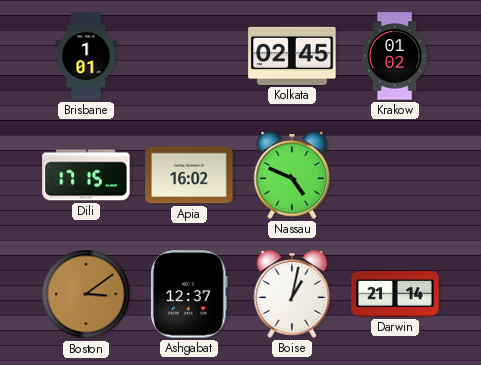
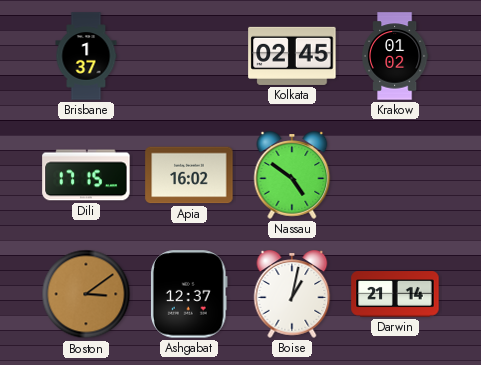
Brisbane: 1:01 -> 1:37
Nassau: 4:49 -> 4:51
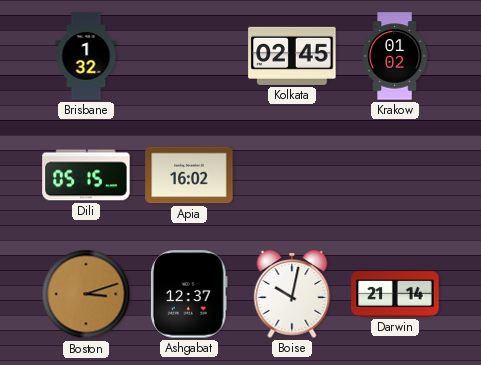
Brisbane: 1:37 -> 1:32
Dili: 17:15 -> 05:15
Nassau: 4:51 -> none
Boston: 3:09 -> 3:12
Boise: 1:02 -> 10:02
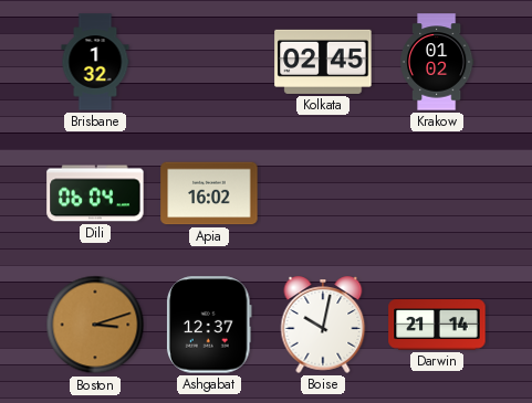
Dili: 05:15 -> 06:04
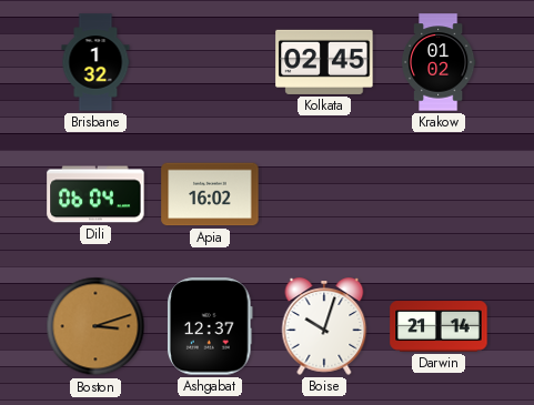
Boise: 10:02 -> 10:03
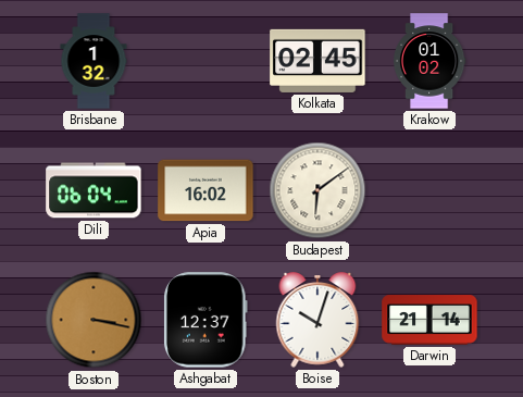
Budapest: none -> 6:09
Boston: 3:12 -> 3:17
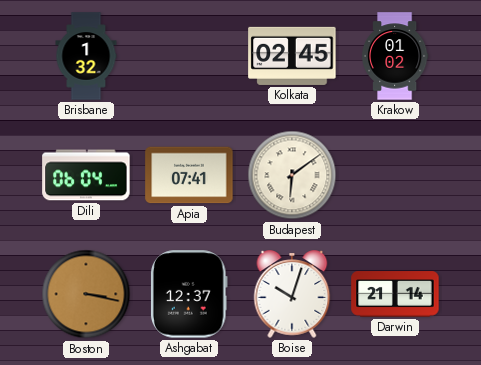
Apia: 16:02 -> 07:41
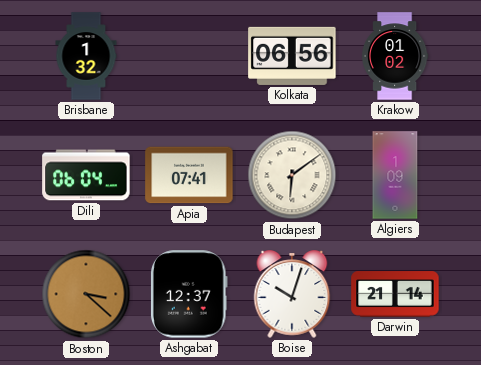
Kolkata: 02:45 -> 06:56
Algiers: none -> 1:09
Boston: 3:17 -> 3:22
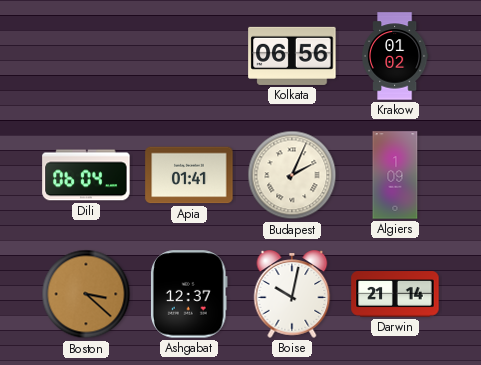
Brisbane: 1:32 -> none
Apia: 07:41 -> 01:41
Budapest: 6:09 -> 2:04
Boise: 10:03 -> 10:02
